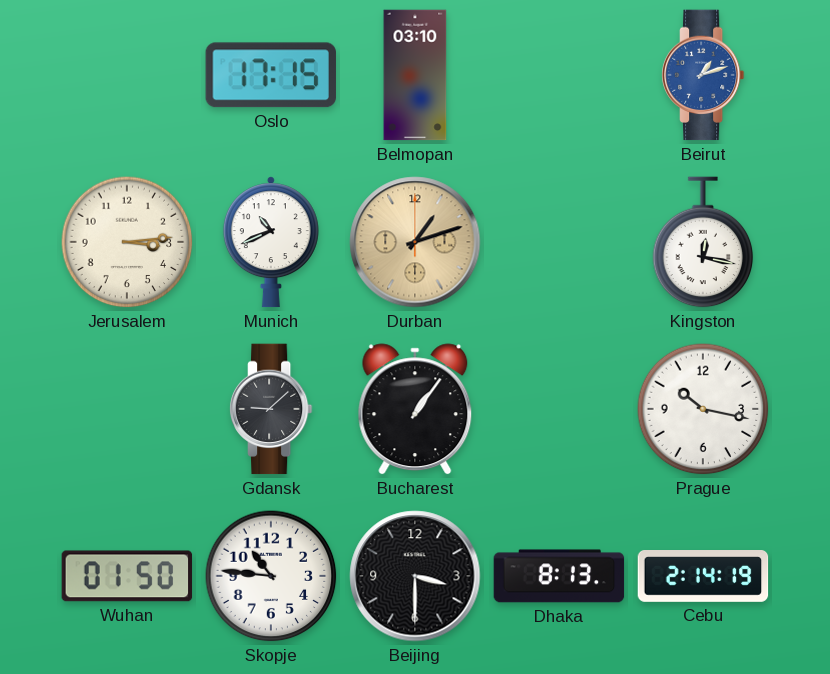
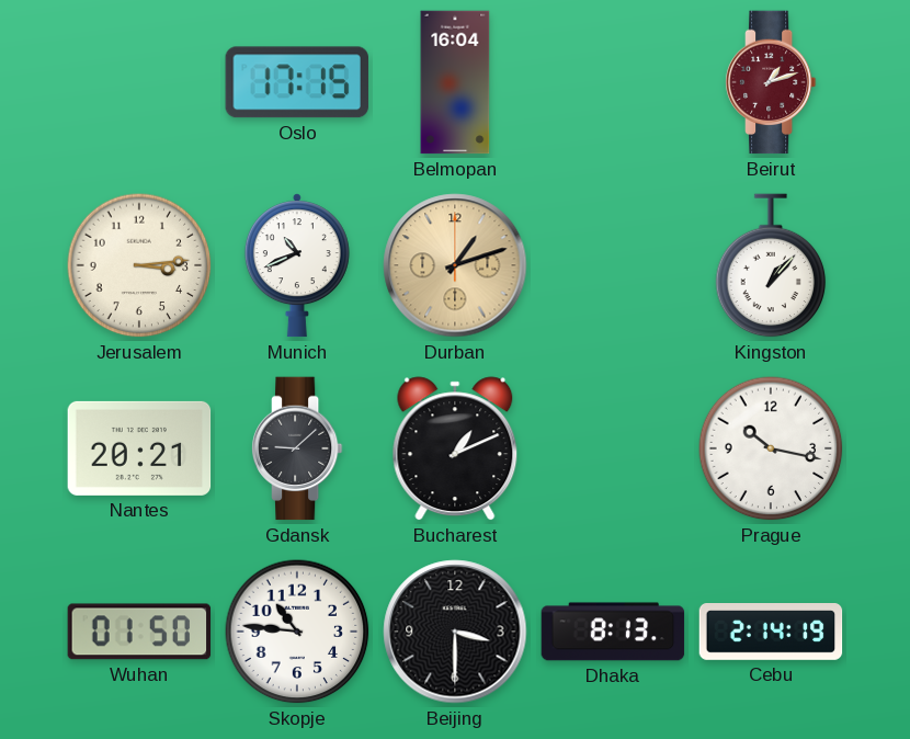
Belmopan: 03:10 -> 16:04
Beirut dial: blue -> burgundy
Kingston: 12:17 -> 1:07
Nantes: none -> 20:21
Bucharest: 1:06 -> 1:11
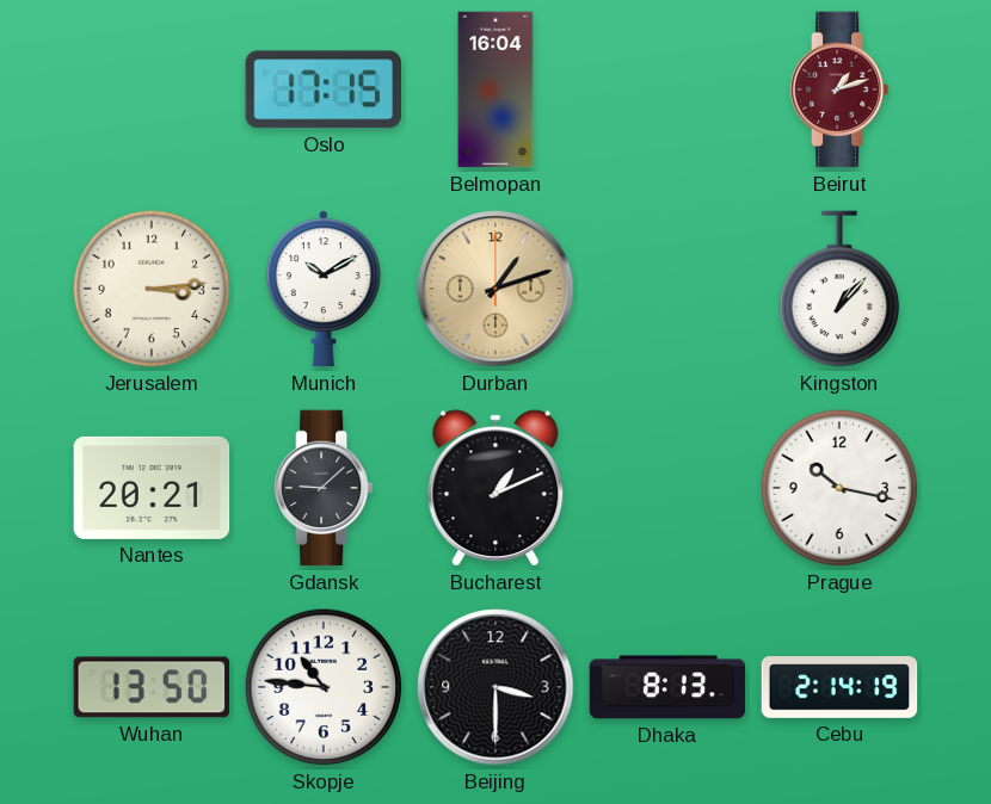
Munich: 10:41 -> 10:10
Wuhan: 01:50 -> 13:50
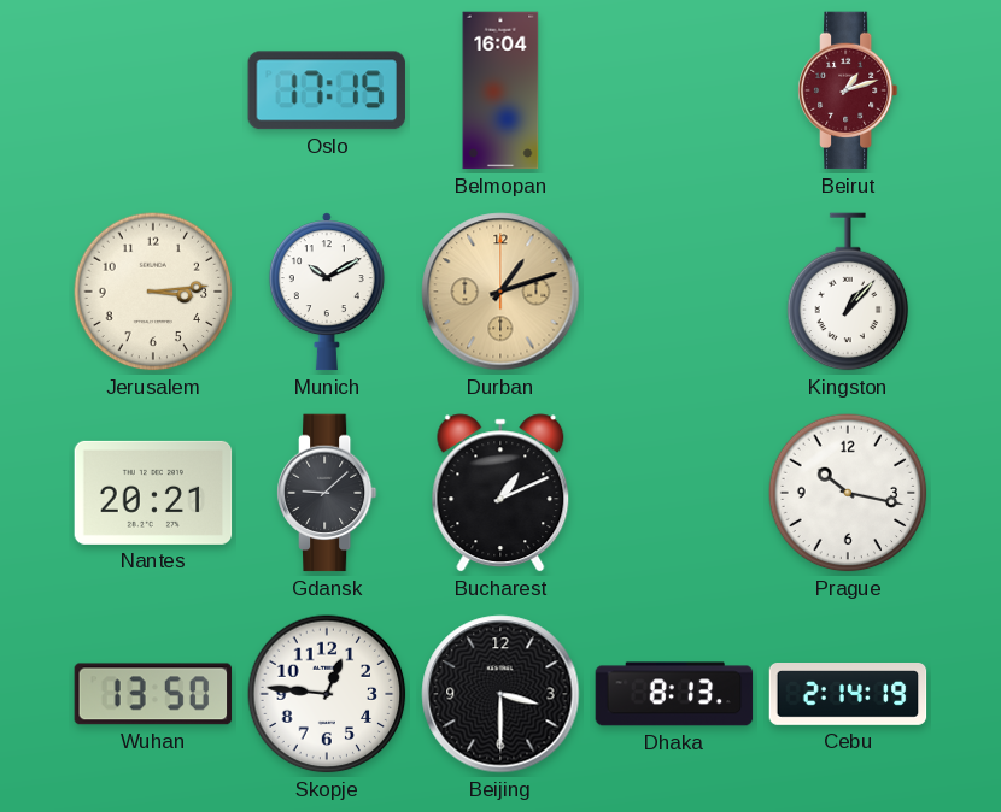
Skopje: 10:46 -> 12:46
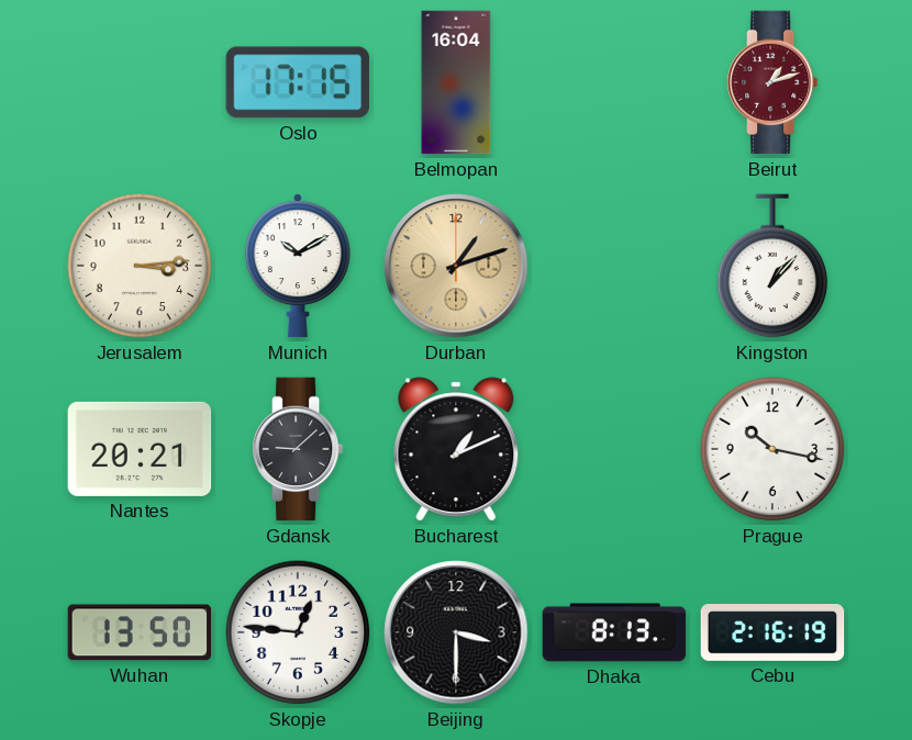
Cebu: 2:14 -> 2:16
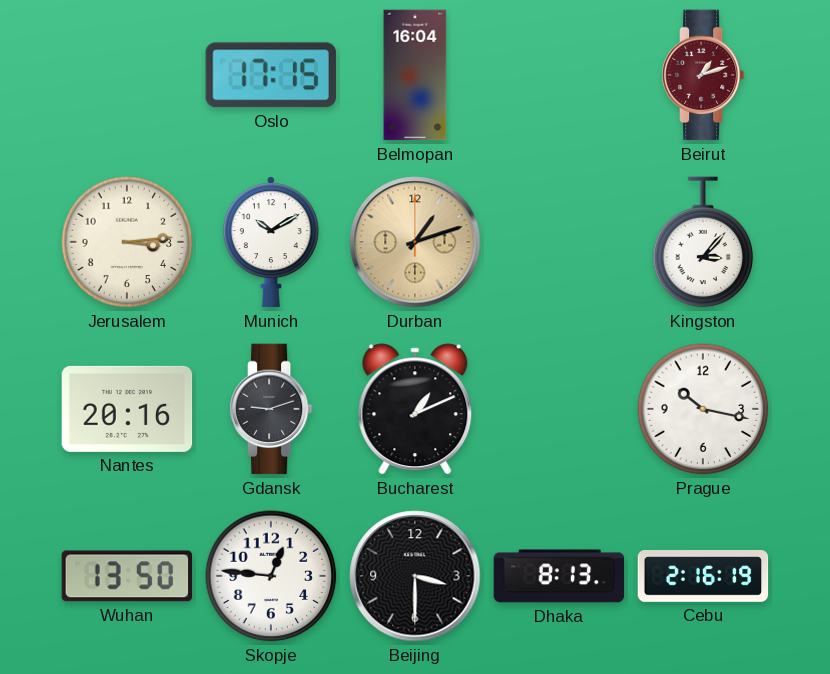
Kingston: 1:07 -> 3:07
Nantes: 20:21 -> 20:16
Gdansk: 9:08 -> 9:12
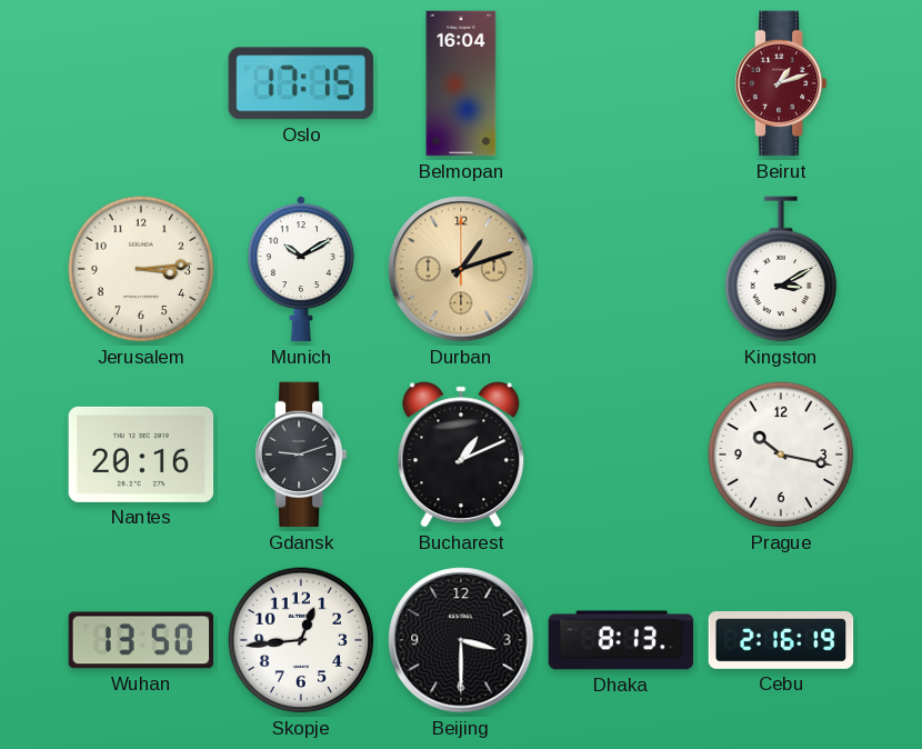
Kingston: 3:07 -> 3:10
Skopje: 12:46 -> 12:44
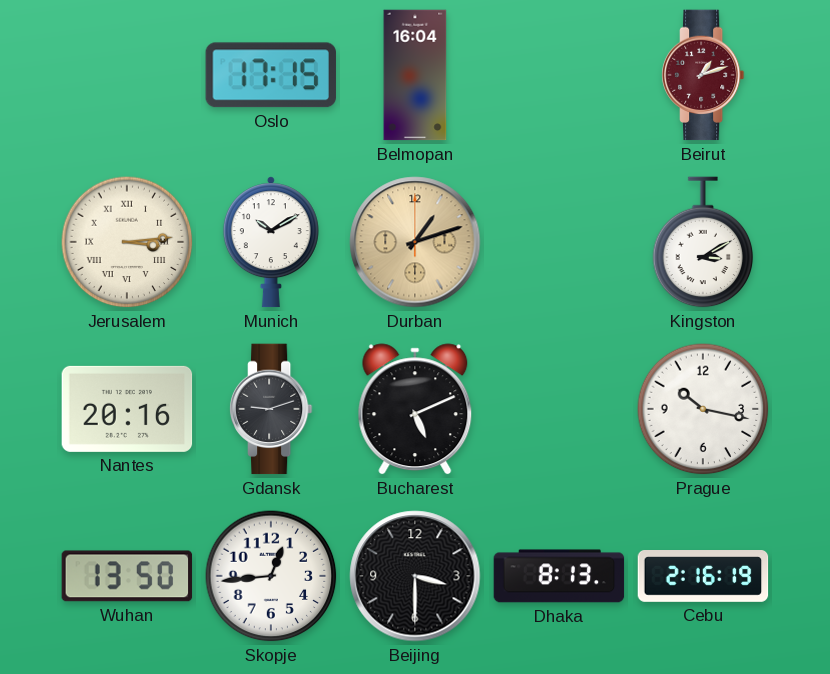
Jerusalem numerals: Arabic -> Roman
Bucharest: 1:11 -> 5:11
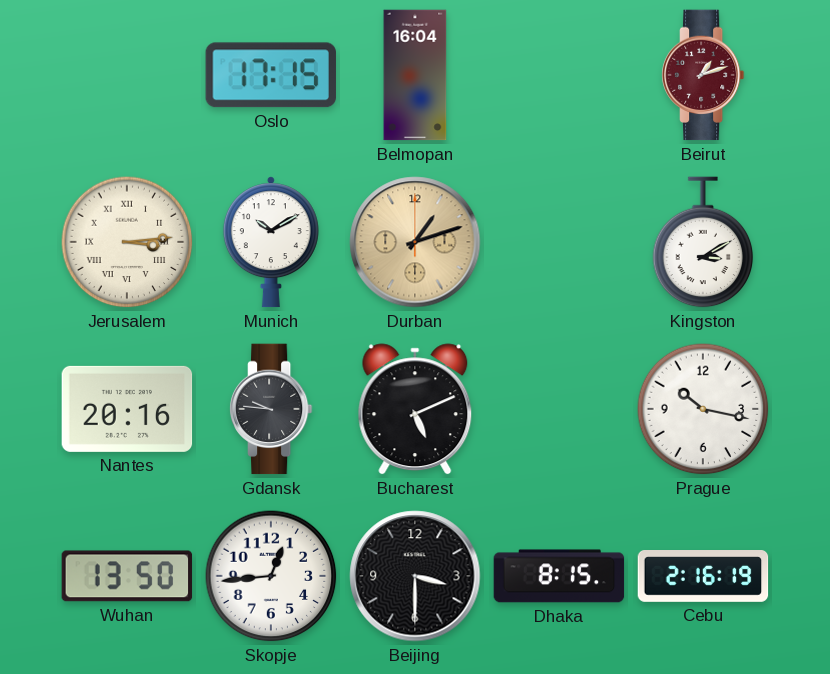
Gdansk: 9:12 -> 9:46
Dhaka: 8:13 -> 8:15
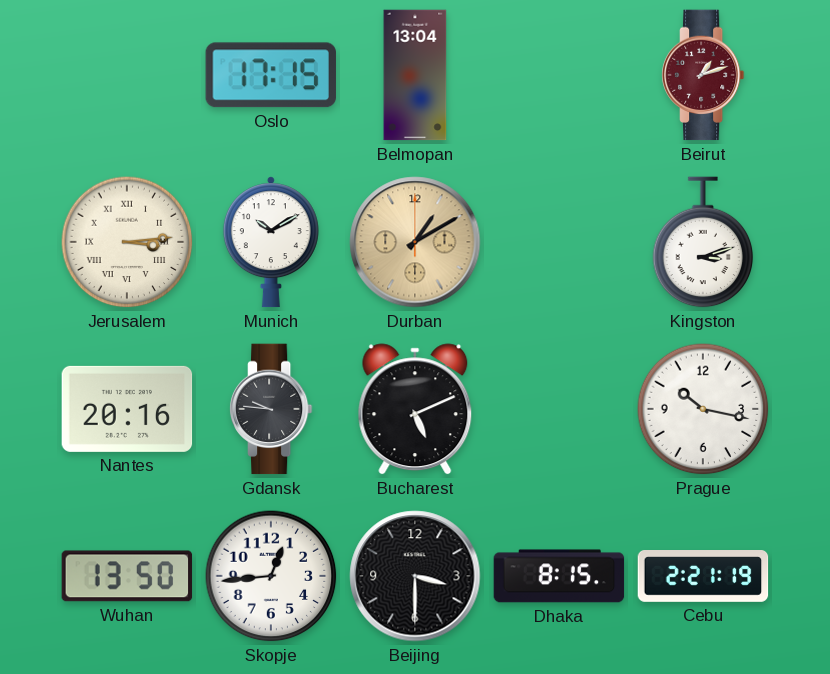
Belmopan: 16:04 -> 13:04
Durban: 1:12 -> 1:10
Kingston: 3:10 -> 3:12
Cebu: 2:16 -> 2:21
